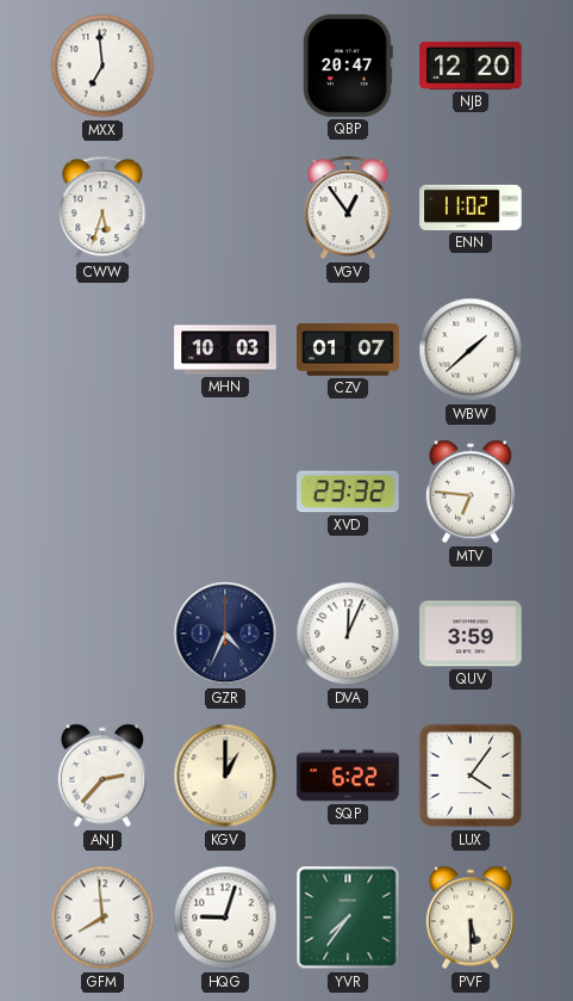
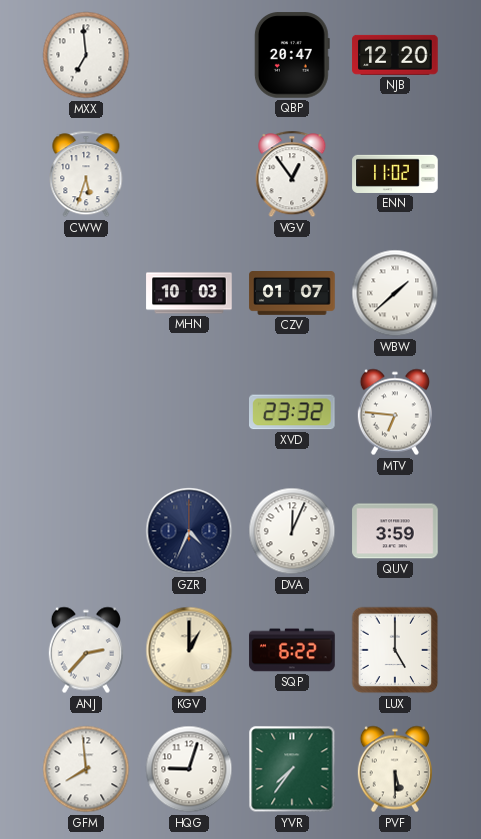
LUX: 4:06 -> 5:00
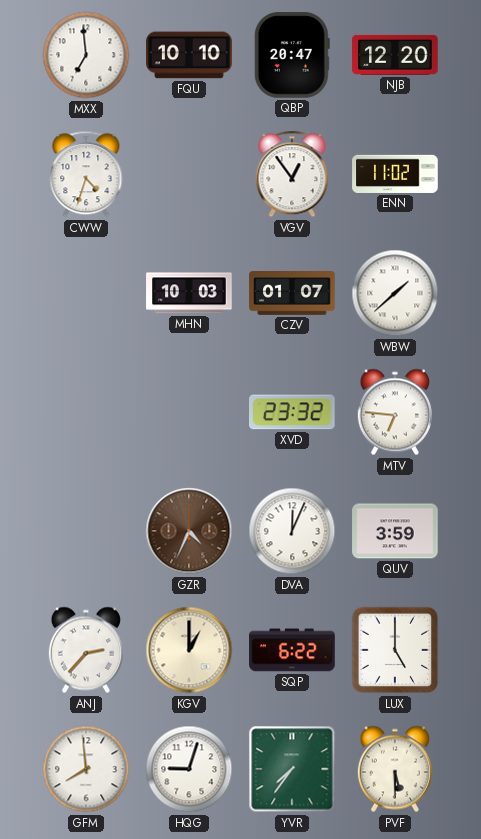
FQU: none -> 10:10
CWW: 5:33 -> 4:33
GZR dial: navy -> brown
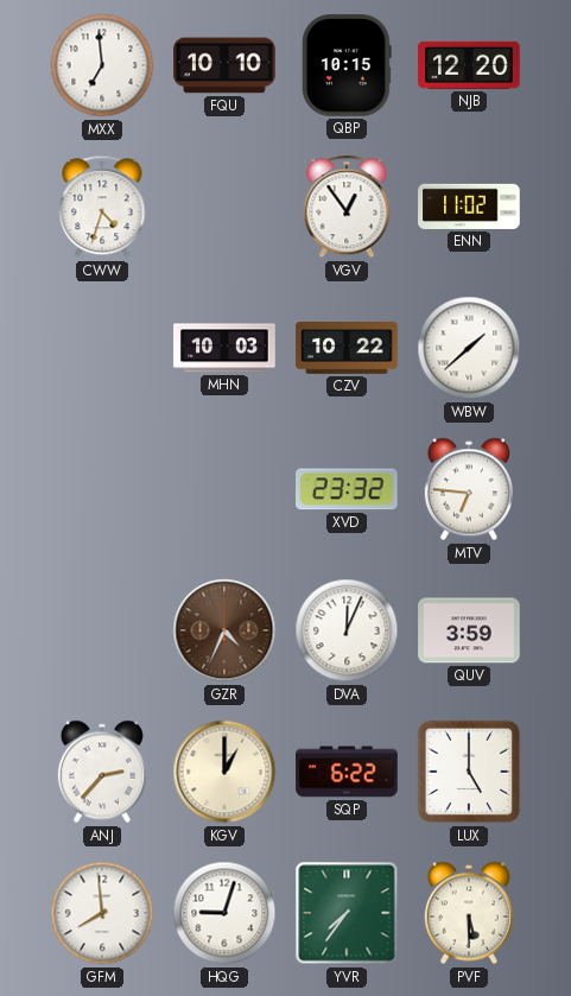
QBP: 20:47 -> 10:15
CZV: 01:07 -> 10:22
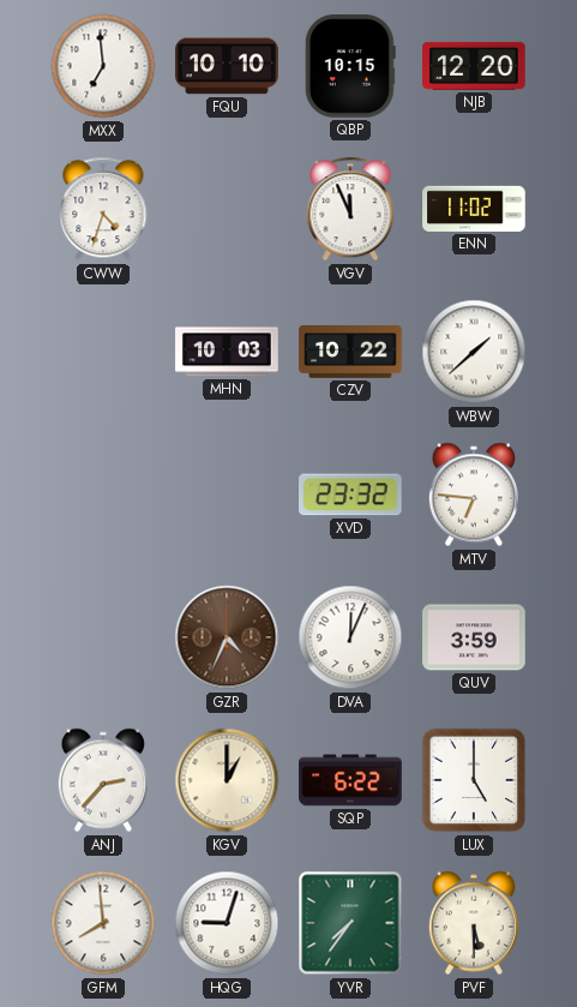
VGV: 12:54 -> 11:56
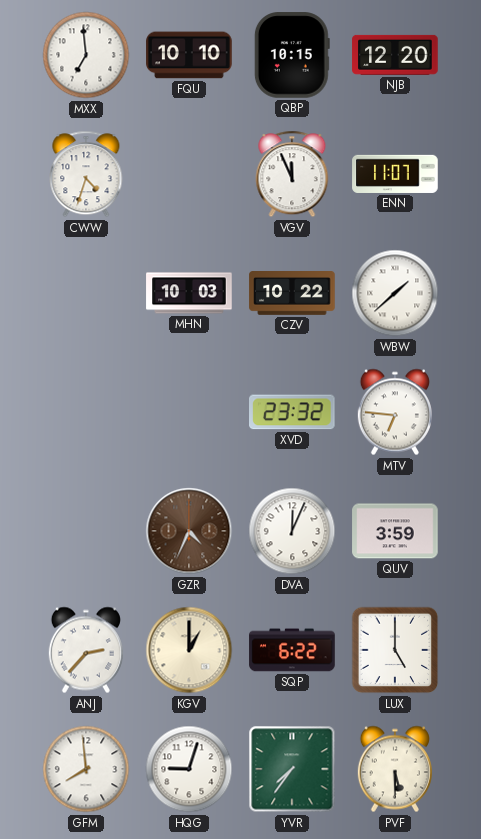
ENN: 11:02 -> 11:07
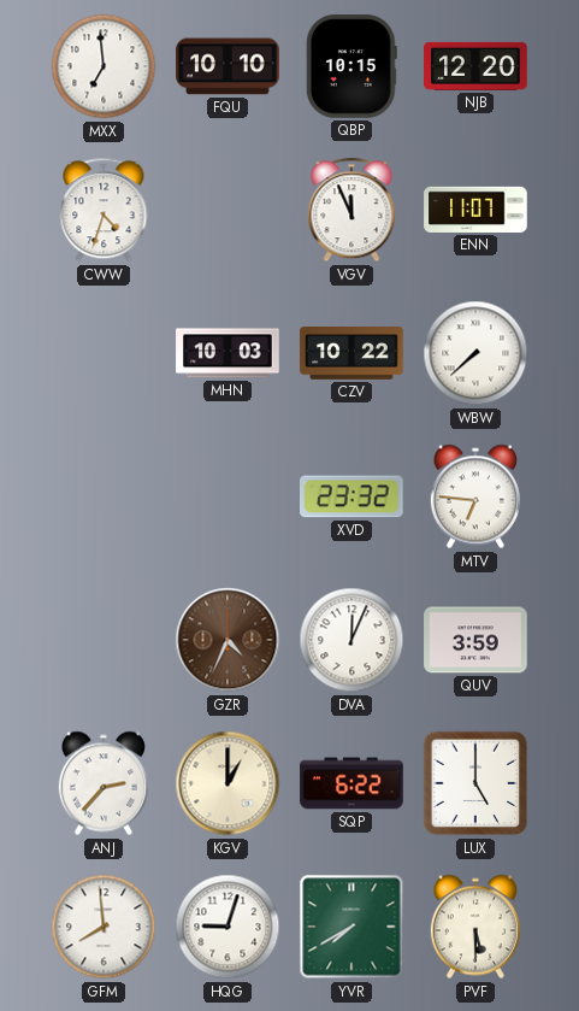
WBW: 1:38 -> 7:38
YVR: 7:36 -> 7:40
